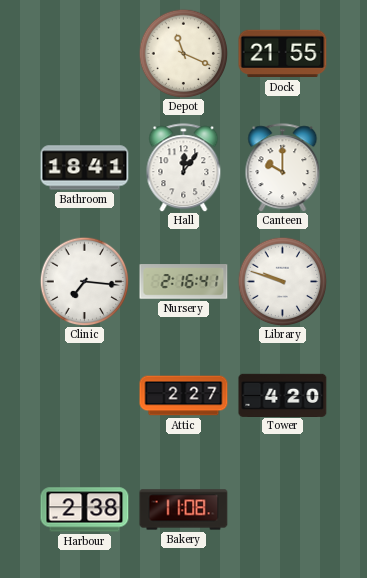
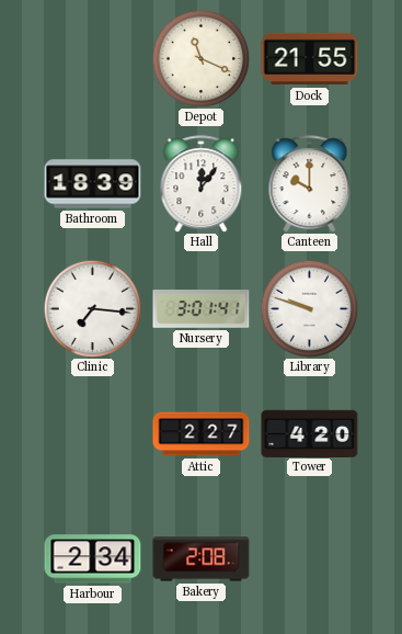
Bathroom: 18:41 -> 18:39
Nursery: 2:16 -> 3:01
Harbour: 2:38 -> 2:34
Bakery: 11:08 -> 2:08
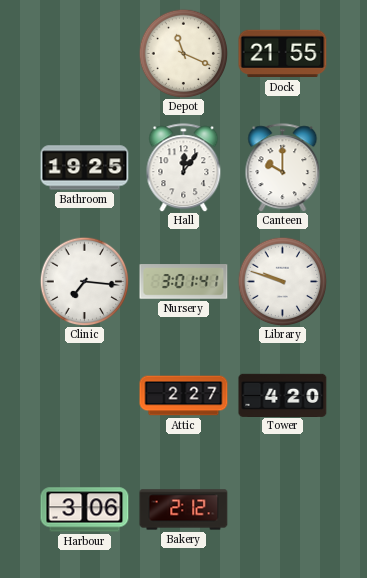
Bathroom: 18:39 -> 19:25
Harbour: 2:34 -> 3:06
Bakery: 2:08 -> 2:12
